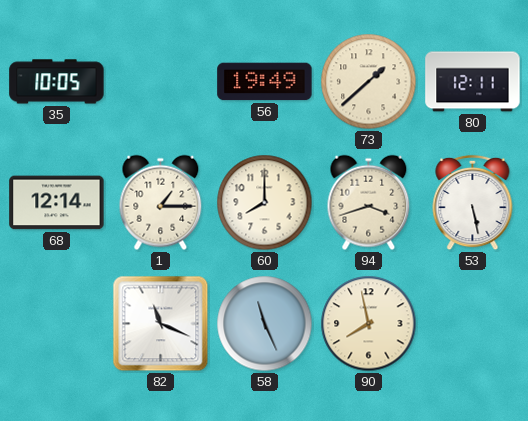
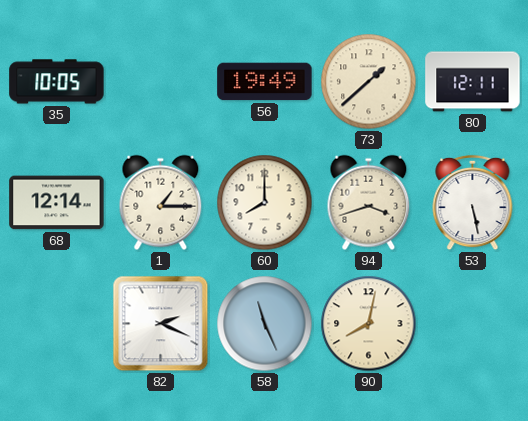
82: 11:19 -> 2:19
90: 7:58 -> 8:02
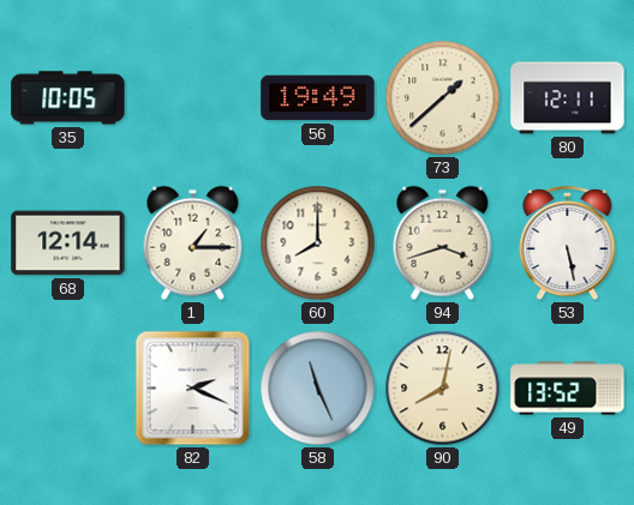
49: none -> 13:52
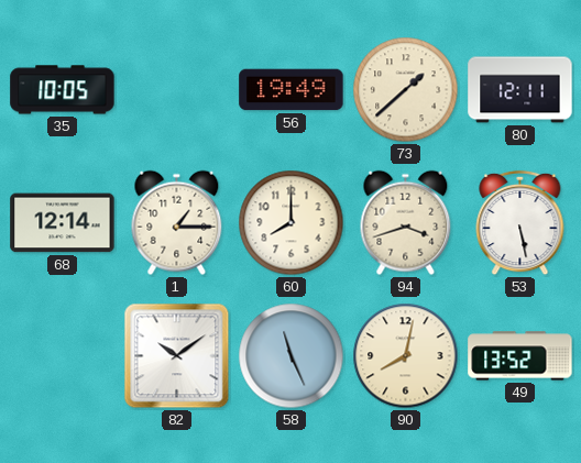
82: 2:19 -> 10:09
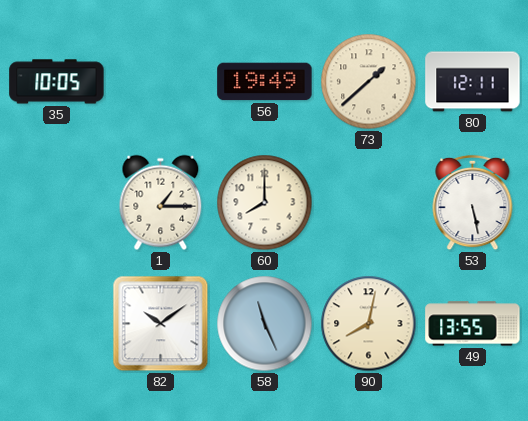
68: 12:14 -> none
94: 3:42 -> none
49: 13:52 -> 13:55
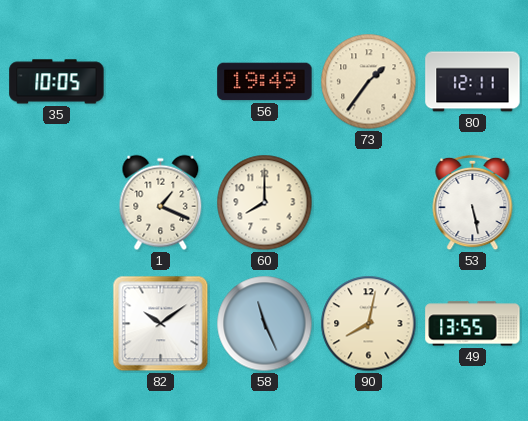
73: 1:38 -> 1:36
1: 1:15 -> 1:19
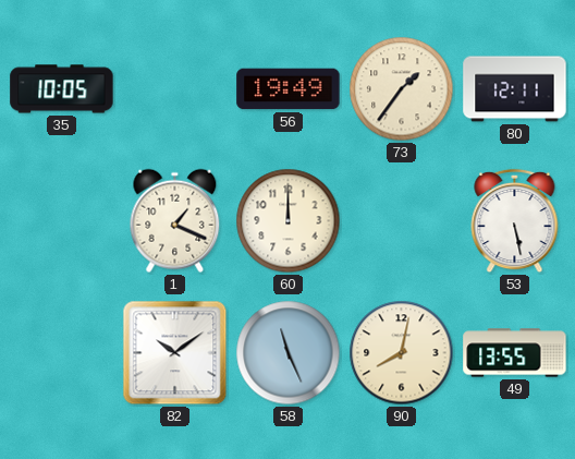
60: 8:00 -> 12:00
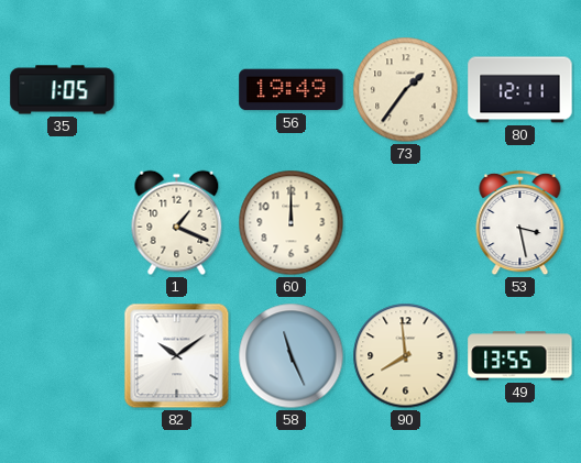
35: 10:05 -> 1:05
53: 5:28 -> 3:28
90: 8:02 -> 7:59
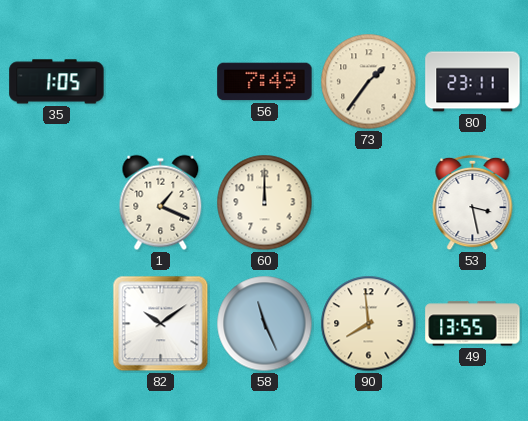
56: 19:49 -> 7:49
80: 12:11 -> 23:11
